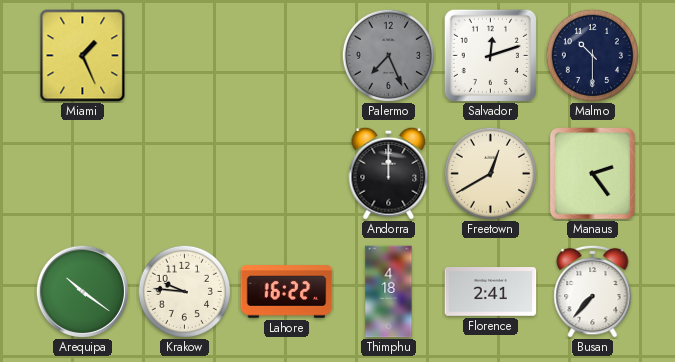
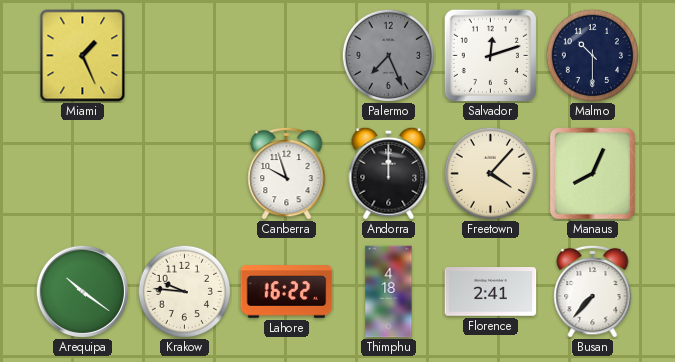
Canberra: none -> 9:57
Freetown: 12:40 -> 4:07
Manaus: 2:24 -> 8:04
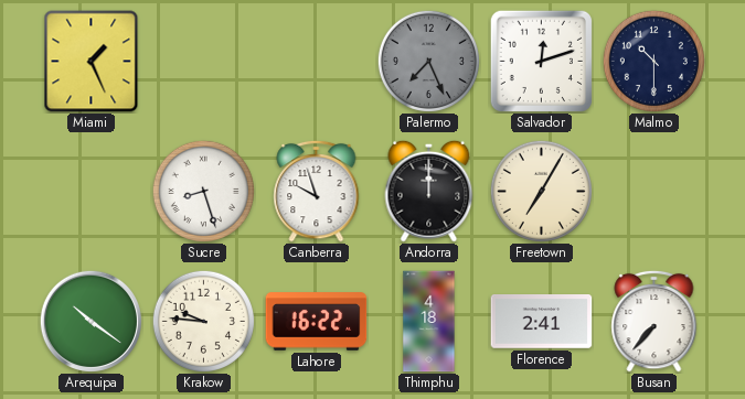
Sucre: none -> 8:27
Freetown: 4:07 -> 7:05
Manaus: 8:04 -> none
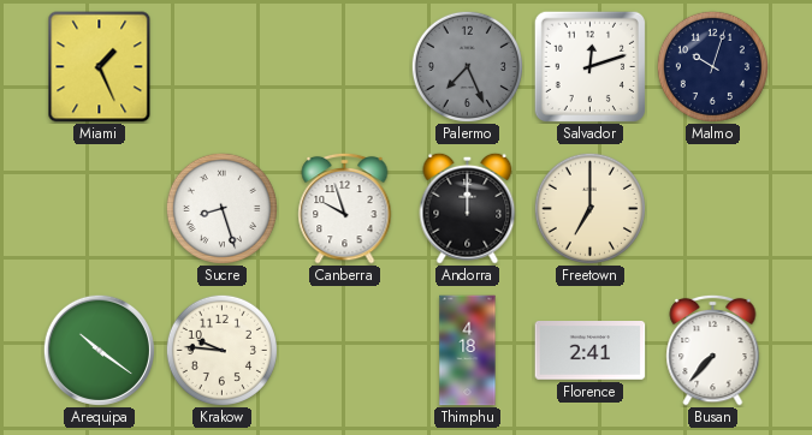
Malmo: 10:30 -> 10:03
Freetown: 7:05 -> 7:00
Lahore: 16:22 -> none
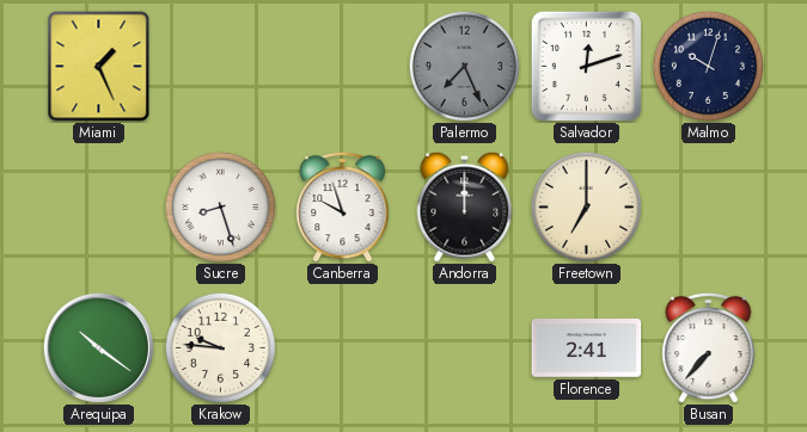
Thimphu: 4:18 -> none
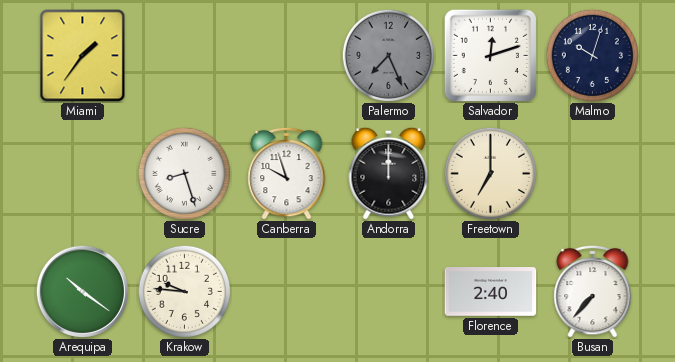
Miami: 1:26 -> 1:36
Florence: 2:41 -> 2:40
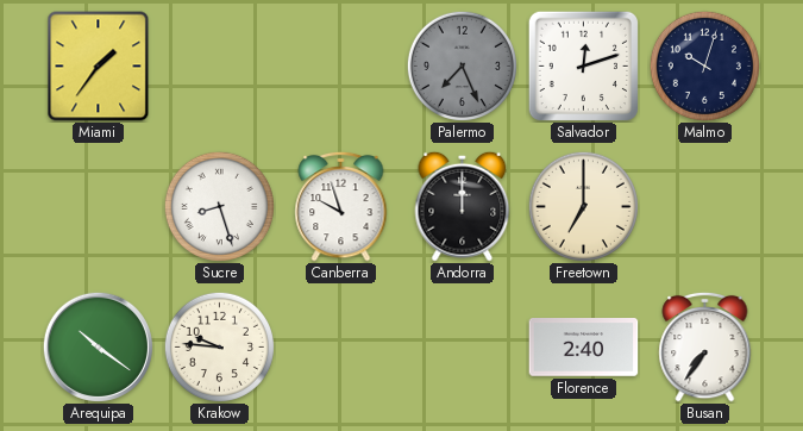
Busan: 7:37 -> 7:36
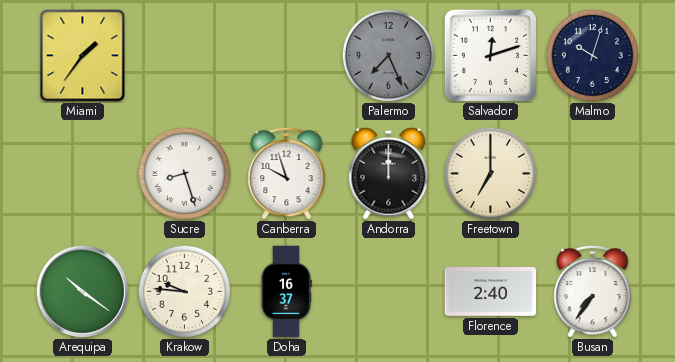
Doha: none -> 16:37
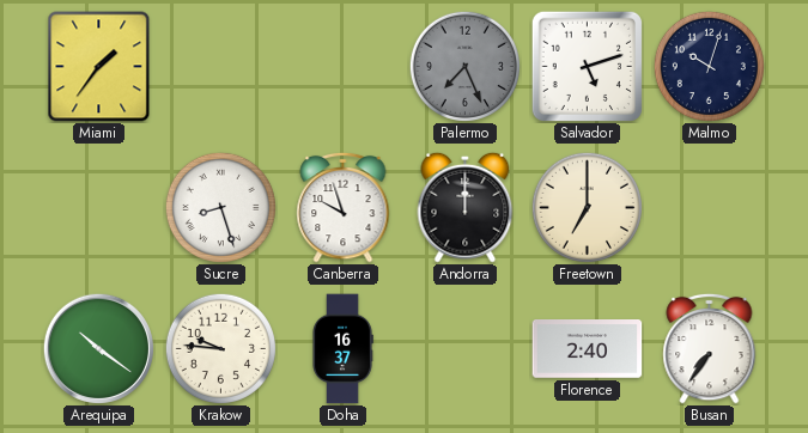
Salvador: 12:12 -> 5:12
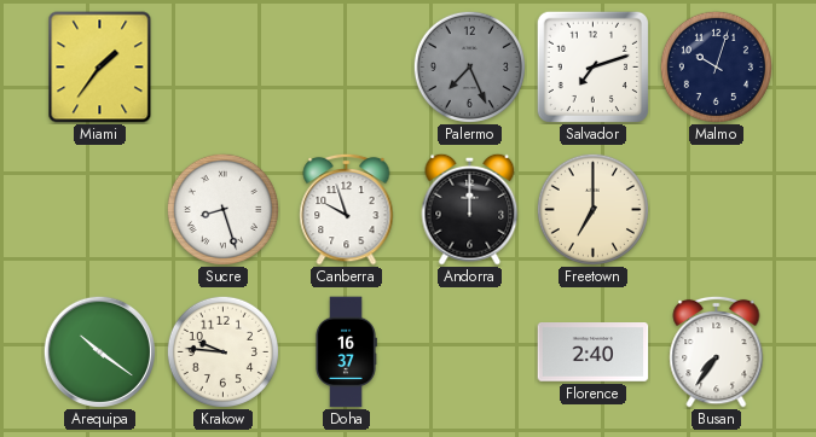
Salvador: 5:12 -> 7:12
